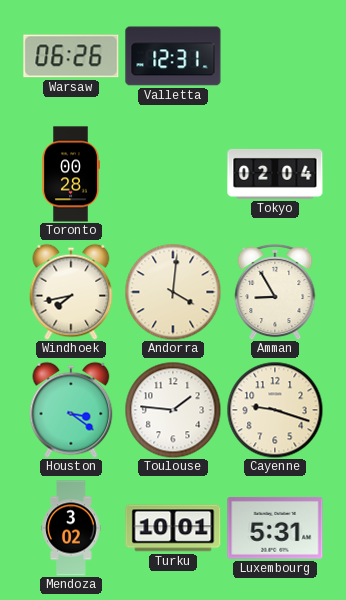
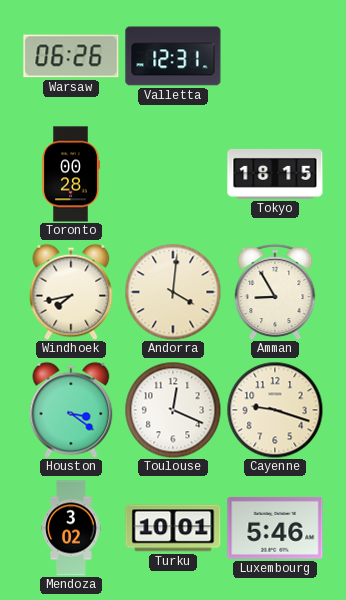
Tokyo: 02:04 -> 18:15
Toulouse: 1:46 -> 12:19
Luxembourg: 5:31 -> 5:46
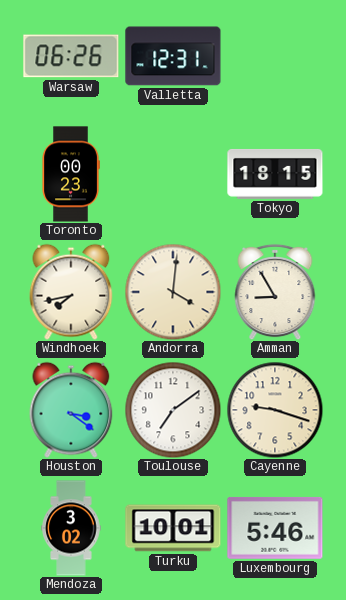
Toronto: 00:28 -> 00:23
Toulouse: 12:19 -> 7:09
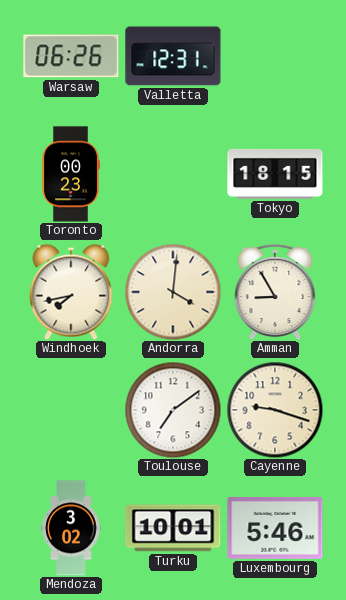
Houston: 3:21 -> none
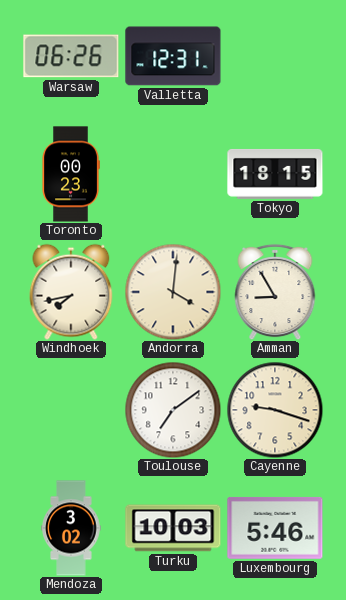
Turku: 10:01 -> 10:03
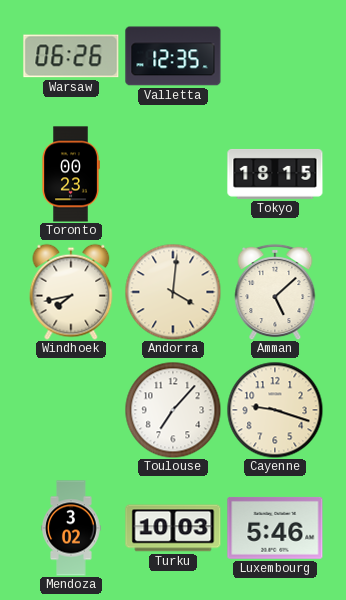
Valletta: 12:31 -> 12:35
Amman: 8:55 -> 5:08
Toulouse: 7:09 -> 7:07
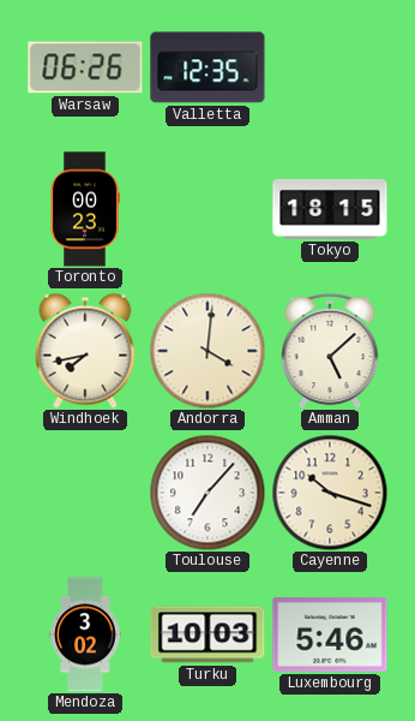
Cayenne: 9:18 -> 10:18
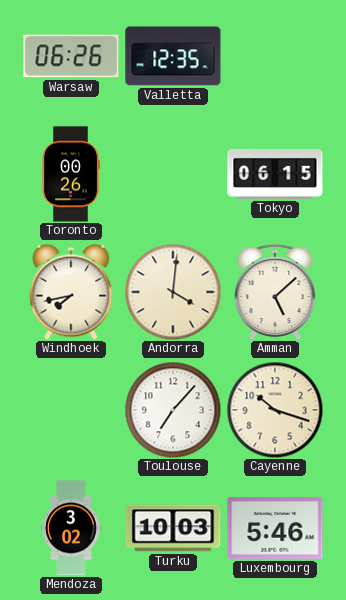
Toronto: 00:23 -> 00:26
Tokyo: 18:15 -> 06:15
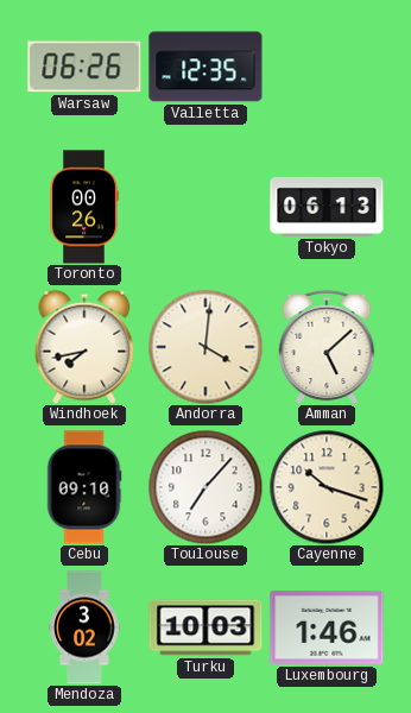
Tokyo: 06:15 -> 06:13
Cebu: none -> 09:10
Luxembourg: 5:46 -> 1:46
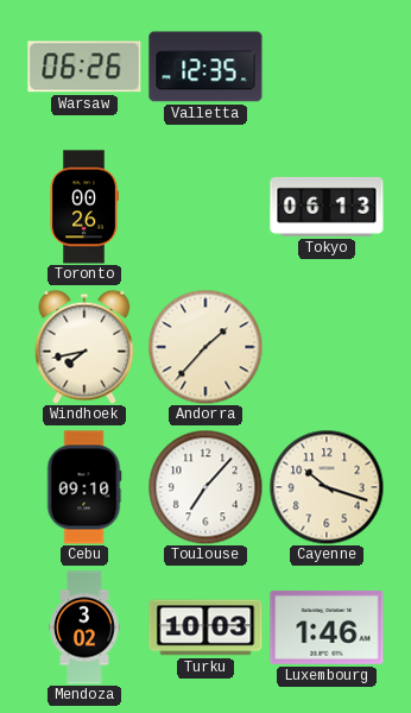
Andorra: 4:01 -> 1:37
Amman: 5:08 -> none
